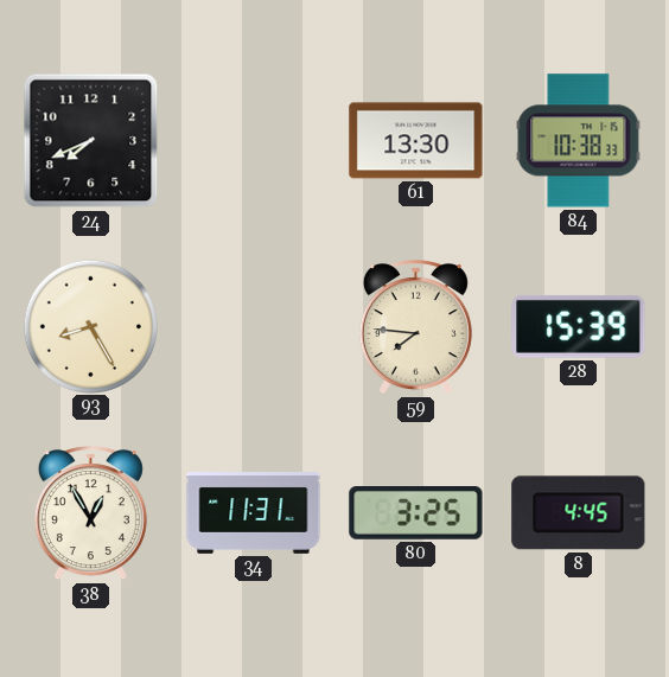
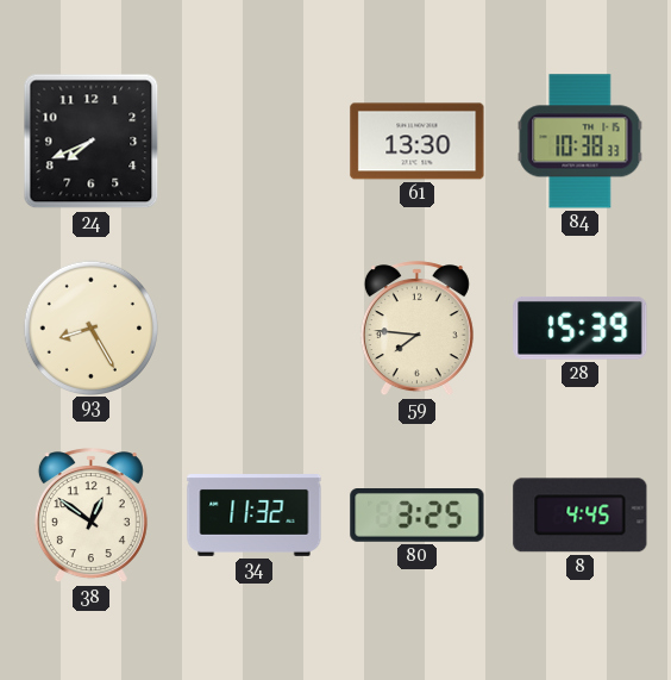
38: 12:55 -> 12:51
34: 11:31 -> 11:32
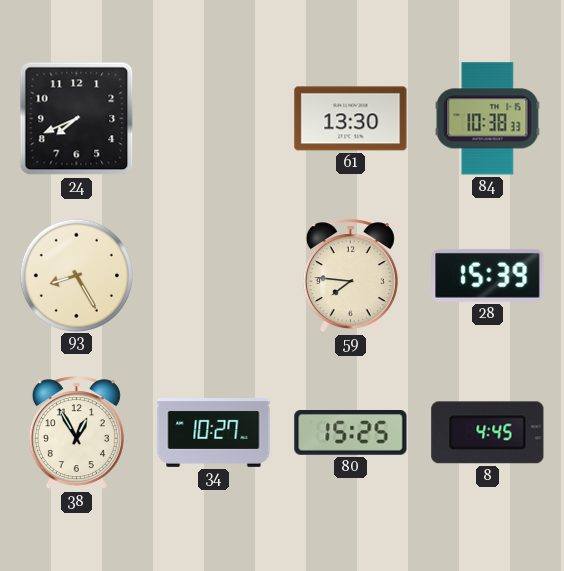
38: 12:51 -> 12:55
34: 11:32 -> 10:27
80: 3:25 -> 15:25
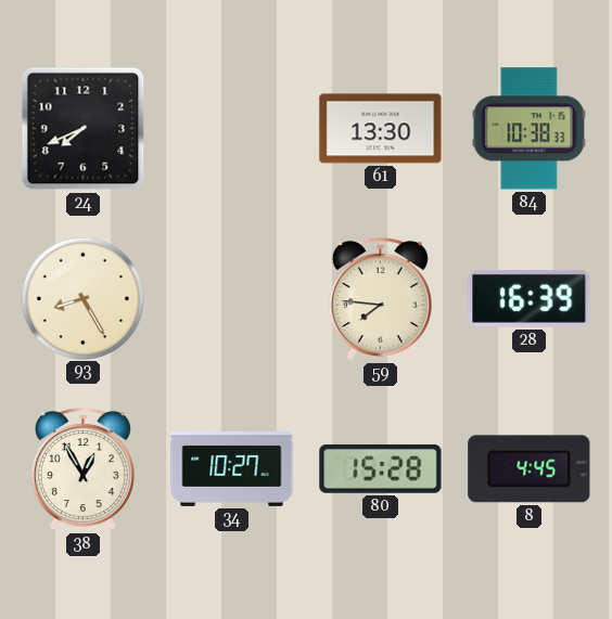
28: 15:39 -> 16:39
80: 15:25 -> 15:28
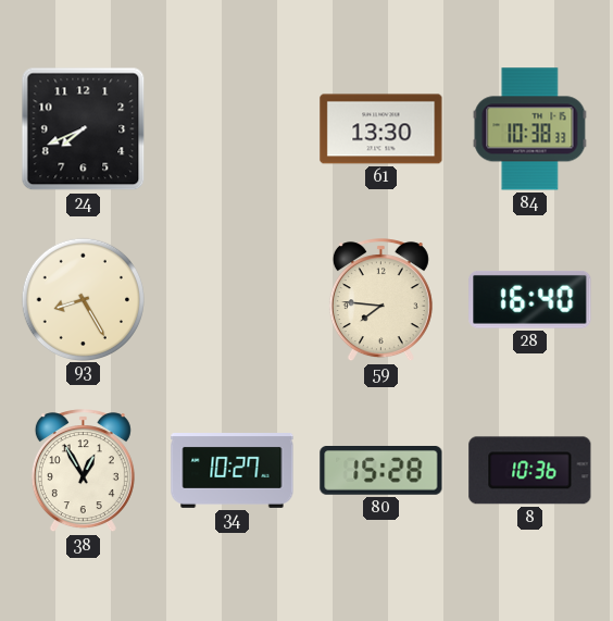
28: 16:39 -> 16:40
8: 4:45 -> 10:36
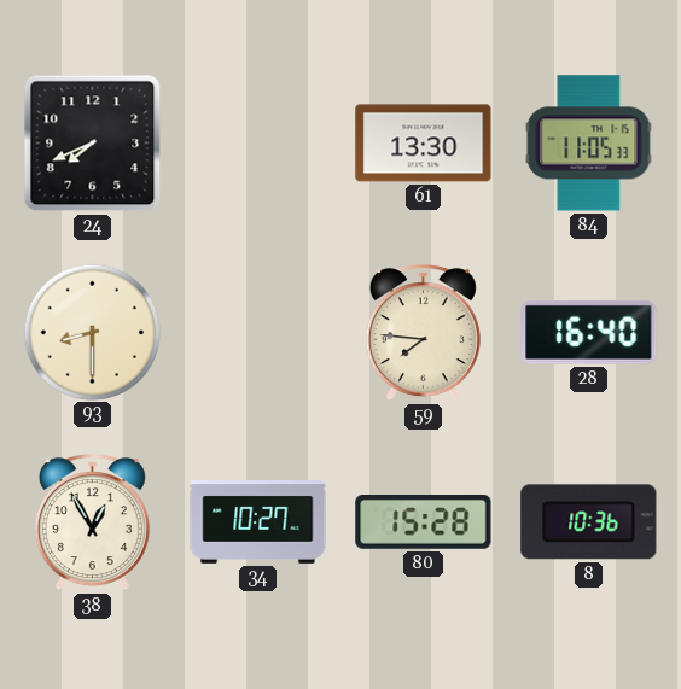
84: 10:38 -> 11:05
93: 8:25 -> 8:30
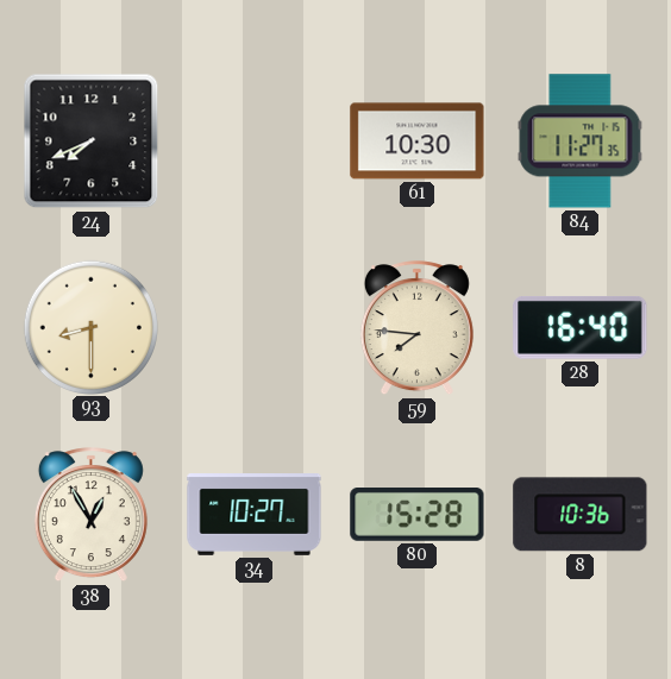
61: 13:30 -> 10:30
84: 11:05 -> 11:27
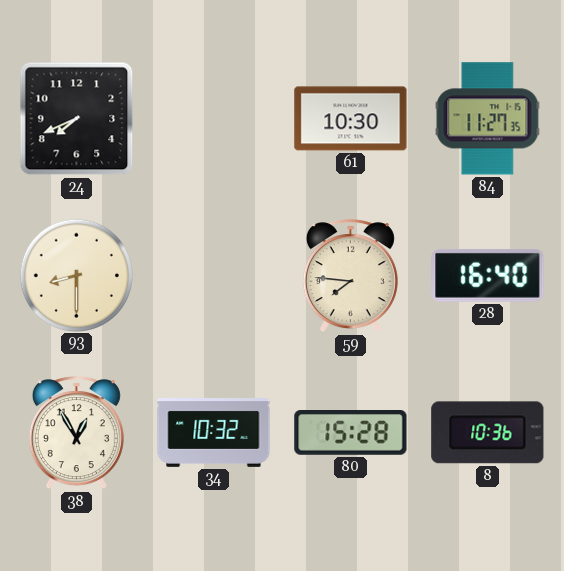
34: 10:27 -> 10:32
